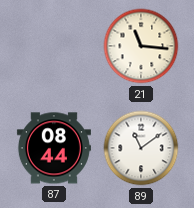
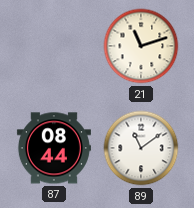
21: 11:16 -> 11:12
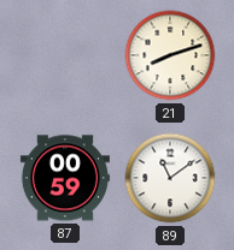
21: 11:12 -> 8:12
87: 08:44 -> 00:59
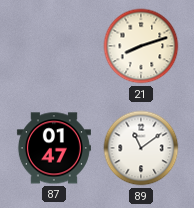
87: 00:59 -> 01:47
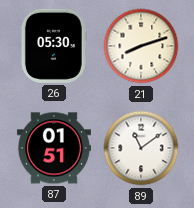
26: none -> 05:30
87: 01:47 -> 01:51
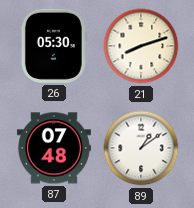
87: 01:51 -> 07:48
89: 11:09 -> 1:09
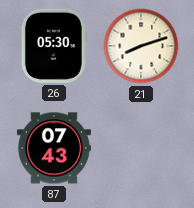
87: 07:48 -> 07:43
89: 1:09 -> none
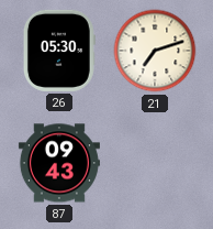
21: 8:12 -> 7:12
87: 07:43 -> 09:43
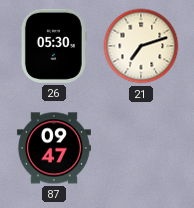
87: 09:43 -> 09:47
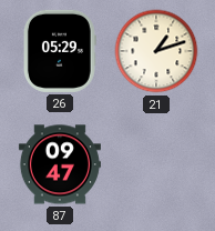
26: 05:30 -> 05:29
21: 7:12 -> 1:12
